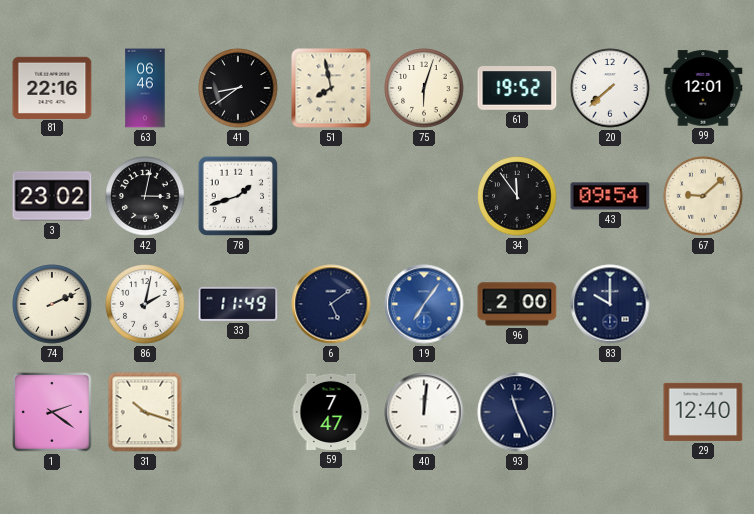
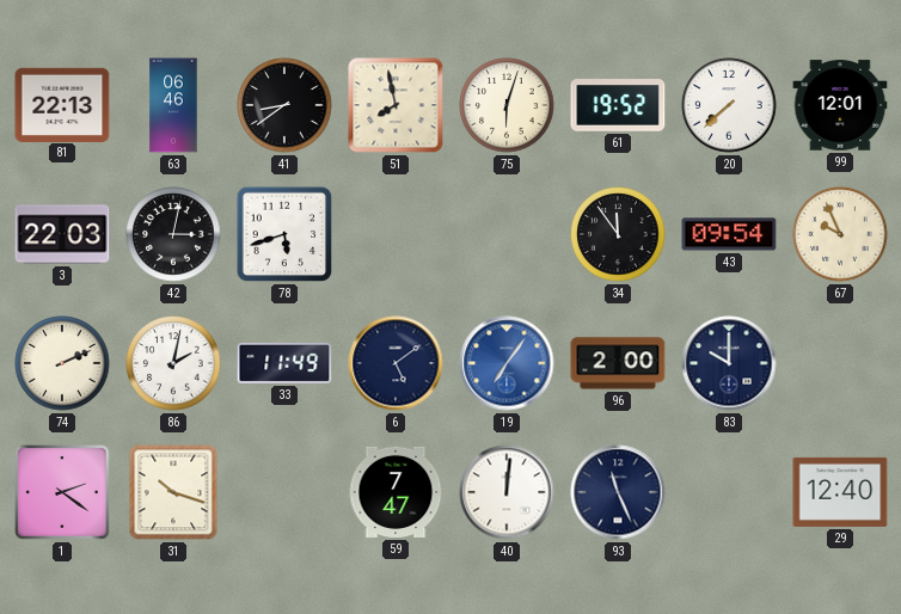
81: 22:16 -> 22:13
3: 23:02 -> 22:03
78: 1:42 -> 5:42
67: 9:08 -> 9:56
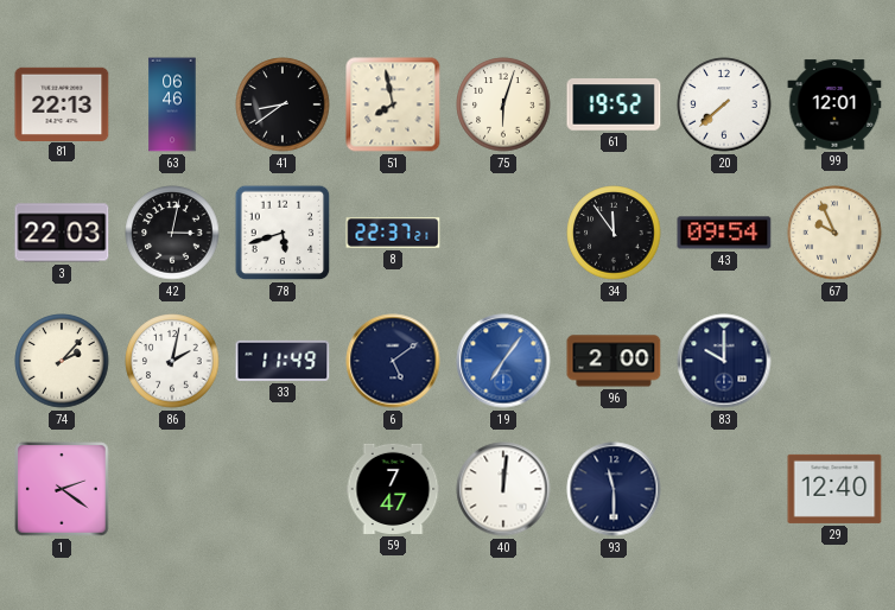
8: none -> 22:37
74: 2:11 -> 2:07
31: 10:18 -> none
93: 11:26 -> 11:30
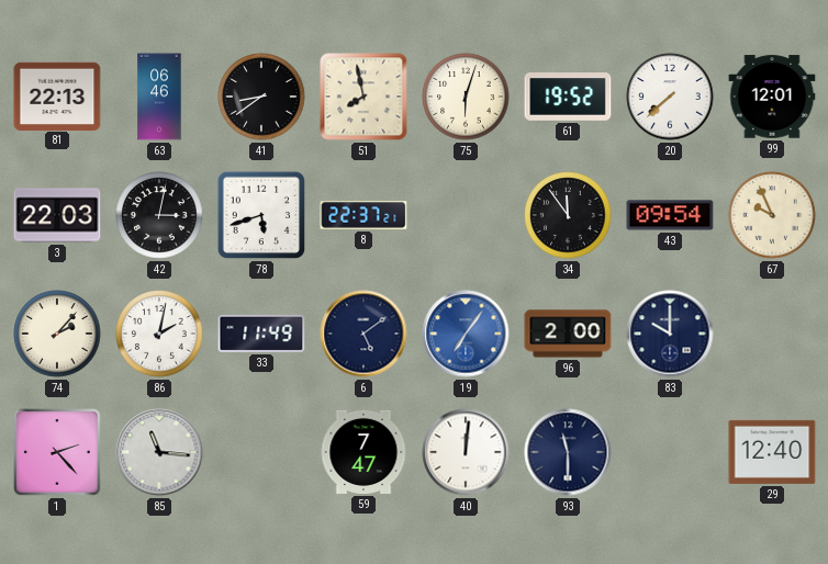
1: 2:21 -> 2:23
85: none -> 11:16
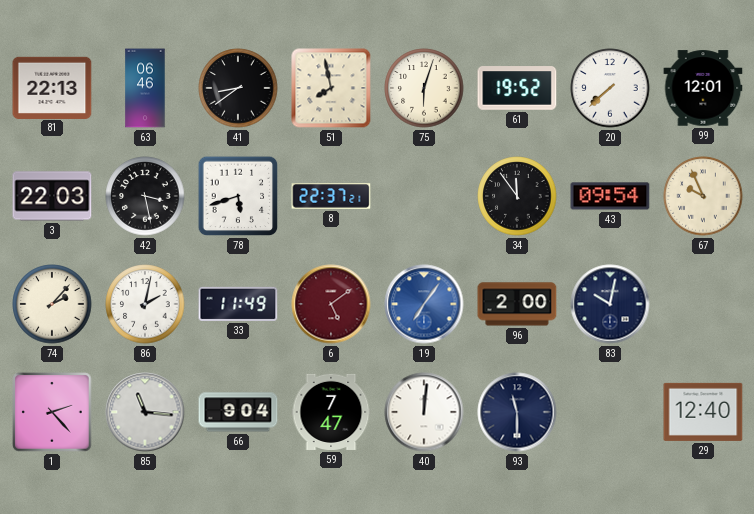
42: 3:02 -> 3:28
6 dial: navy -> burgundy
83: 10:00 -> 10:02
66: none -> 9:04
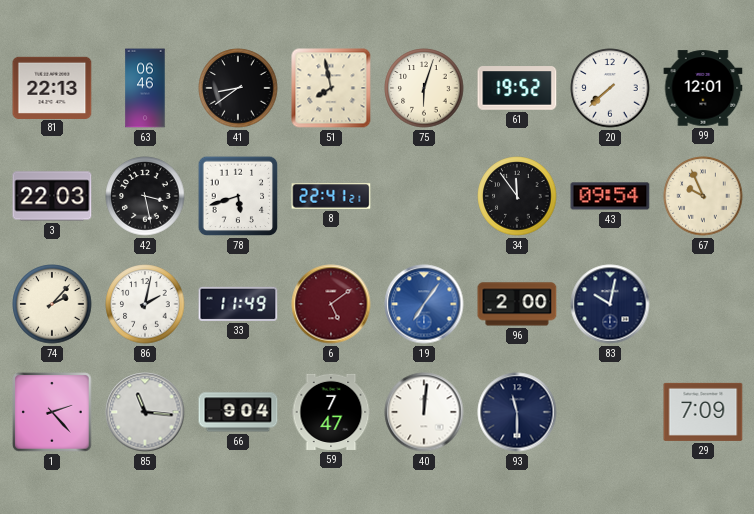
8: 22:37 -> 22:41
29: 12:40 -> 7:09
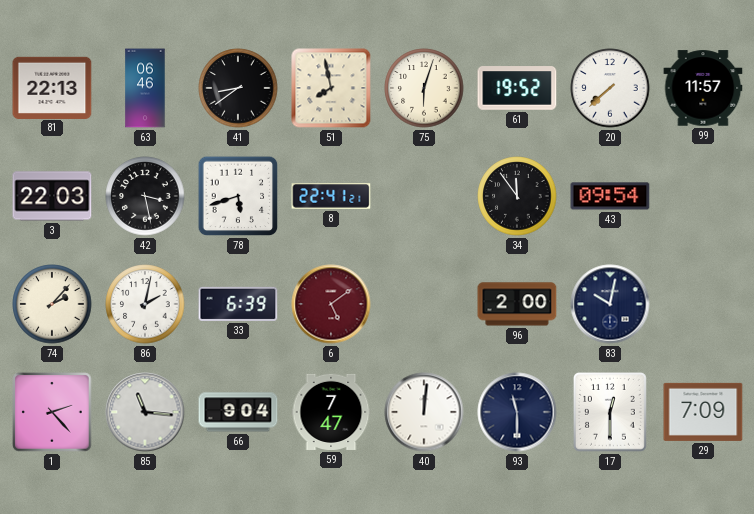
99: 12:01 -> 11:57
67: 9:56 -> none
33: 11:49 -> 6:39
19: 7:06 -> none
17: none -> 12:30
